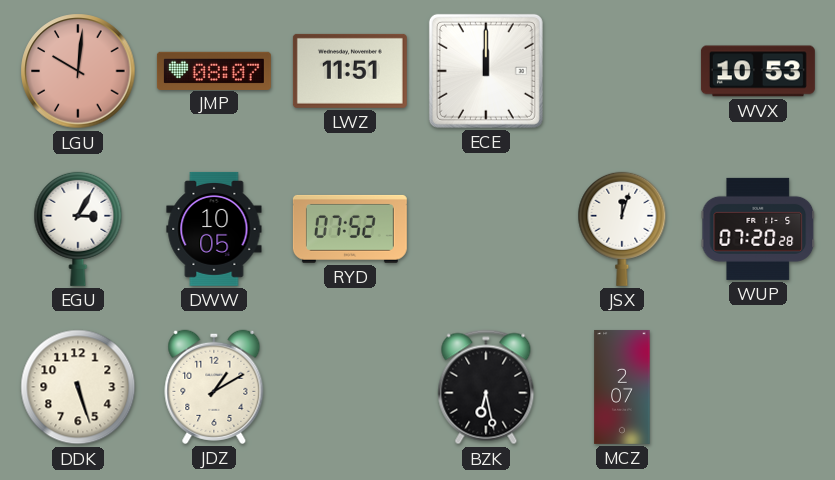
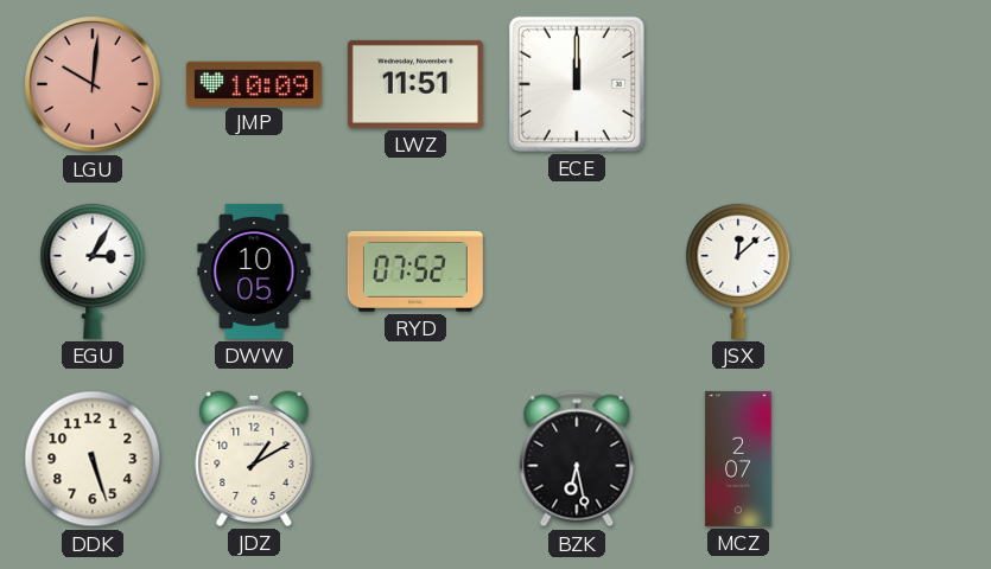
JMP: 08:07 -> 10:09
WVX: 10:53 -> none
JSX: 12:03 -> 12:08
WUP: 07:20 -> none
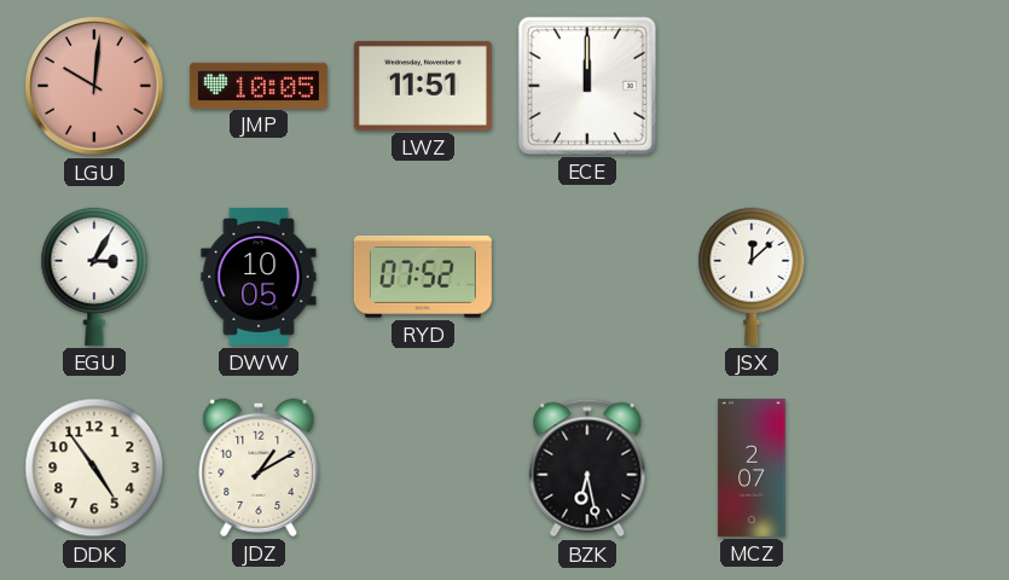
JMP: 10:09 -> 10:05
DDK: 5:27 -> 4:54
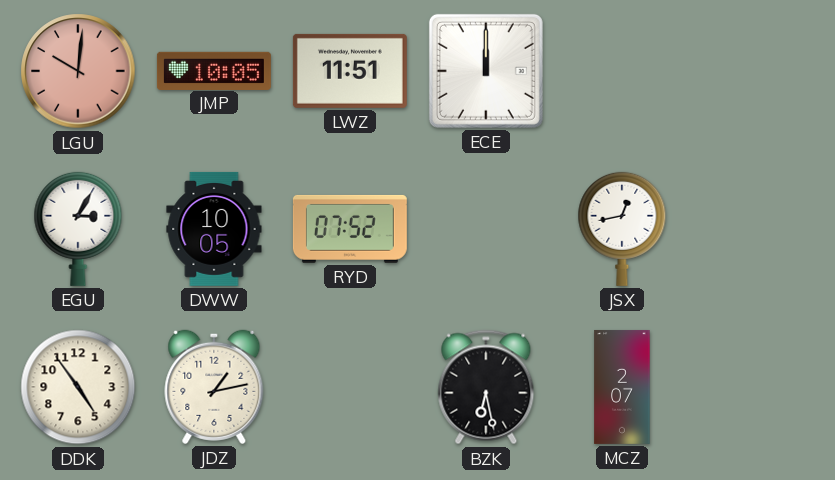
JSX: 12:08 -> 12:43
JDZ: 1:10 -> 1:13
